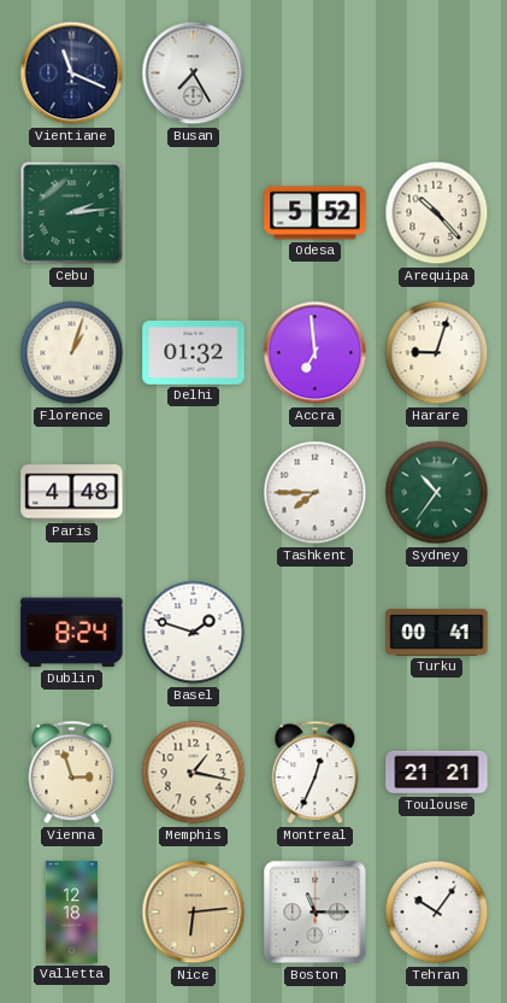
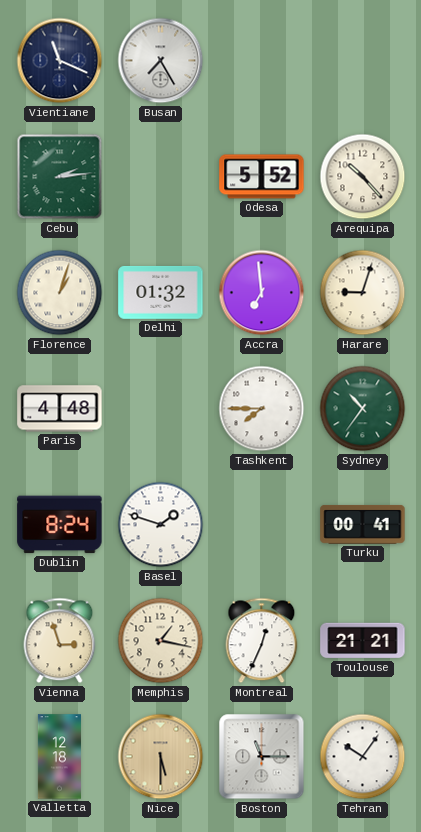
Nice: 6:14 -> 5:30
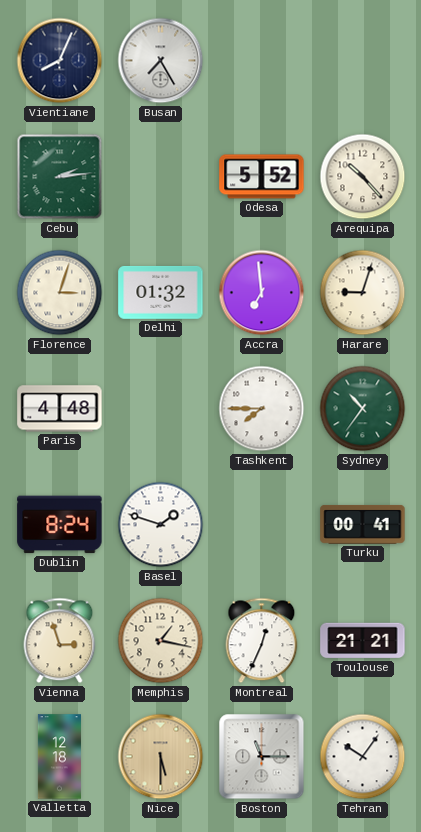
Vientiane: 11:19 -> 8:04
Florence: 1:03 -> 3:03
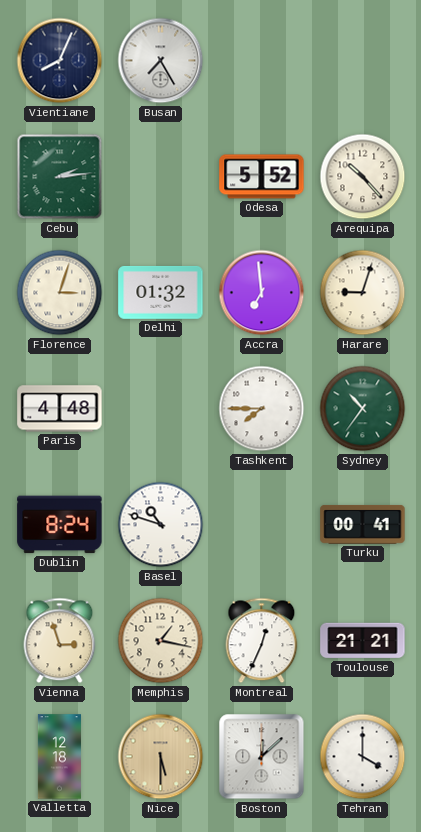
Basel: 1:48 -> 10:48
Boston: 11:15 -> 12:08
Tehran: 10:06 -> 4:00
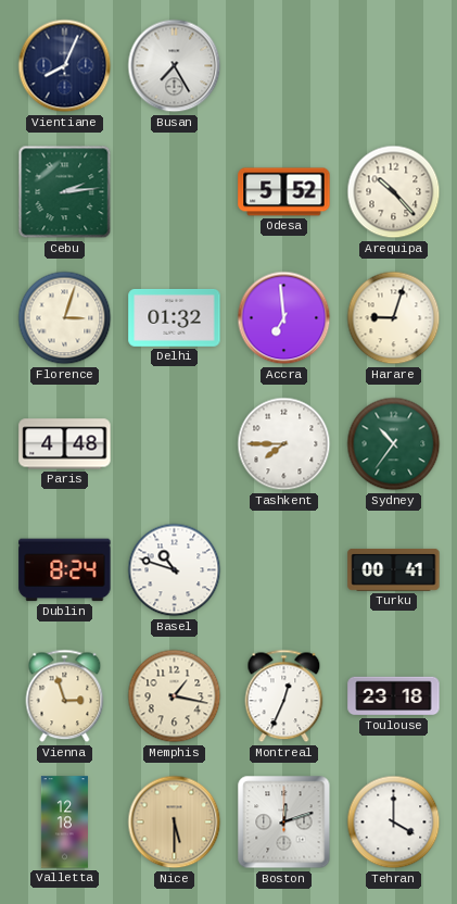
Toulouse: 21:21 -> 23:18
Boston: 12:08 -> 12:12
